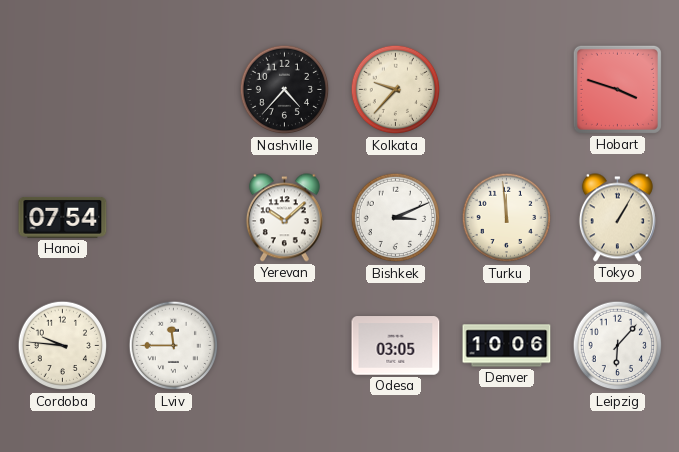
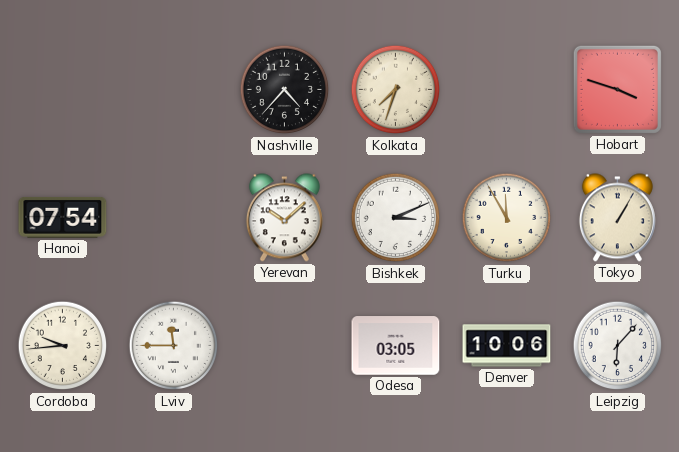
Kolkata: 9:37 -> 7:33
Turku: 11:59 -> 11:55
Cordoba: 9:46 -> 9:44
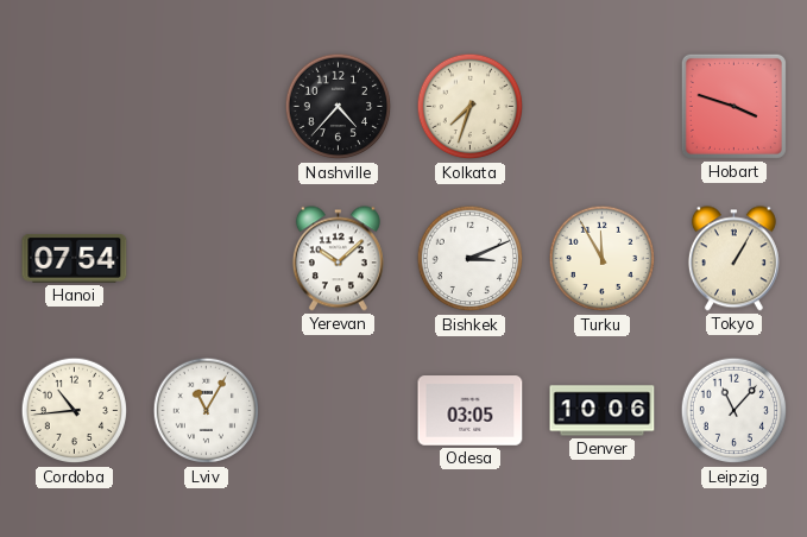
Cordoba: 9:44 -> 10:44
Lviv: 11:45 -> 11:05
Leipzig: 6:07 -> 11:07
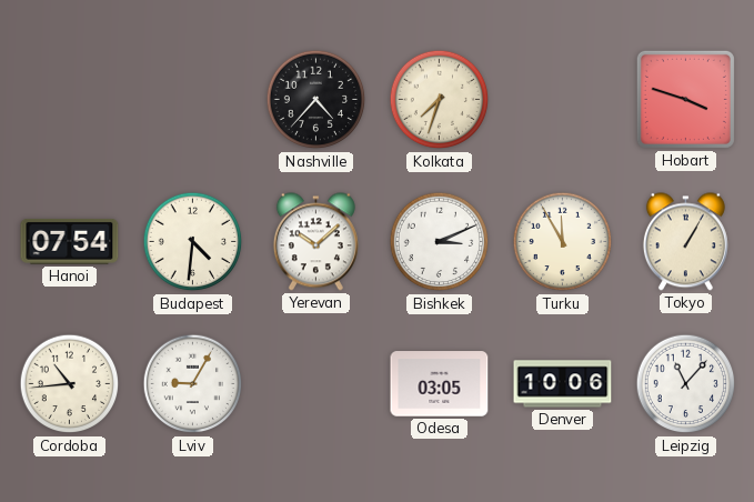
Budapest: none -> 4:31
Lviv: 11:05 -> 9:05
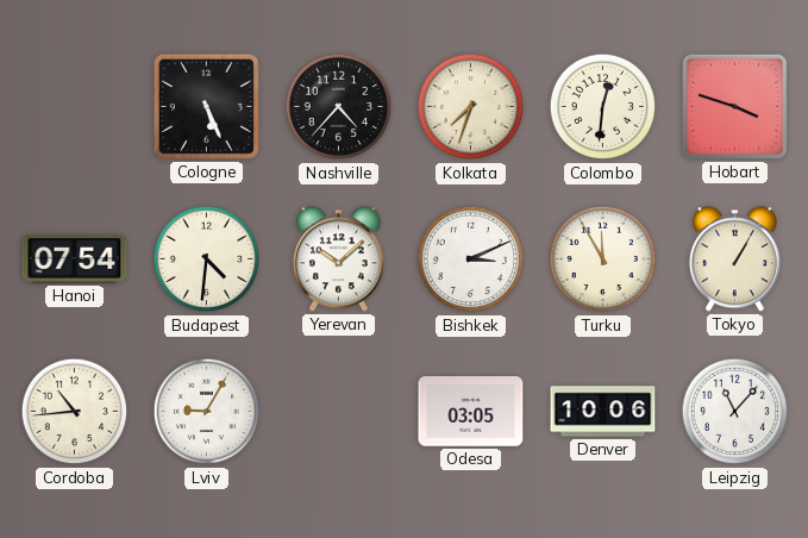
Cologne: none -> 5:26
Colombo: none -> 12:31
